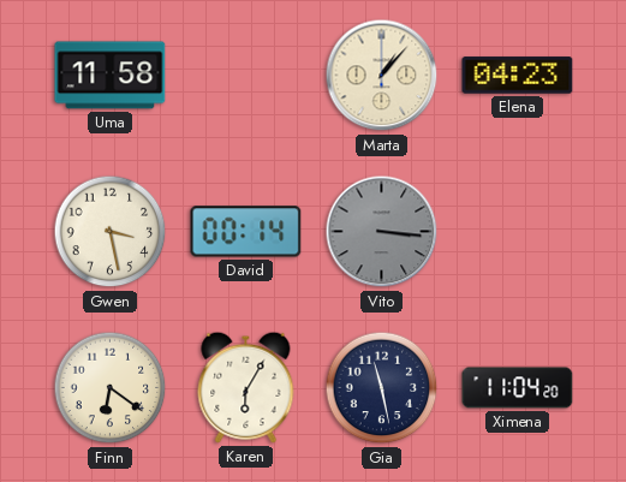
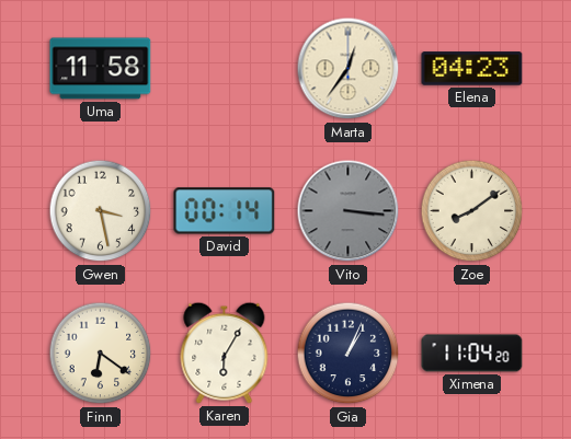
Marta: 1:07 -> 12:36
Zoe: none -> 8:09
Gia: 11:28 -> 1:04
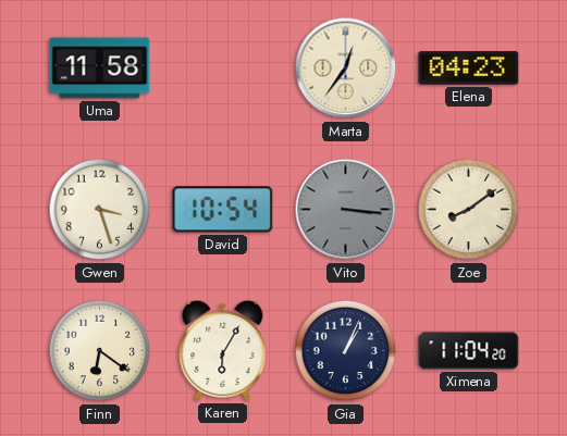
Gwen: 3:28 -> 3:27
David: 00:14 -> 10:54
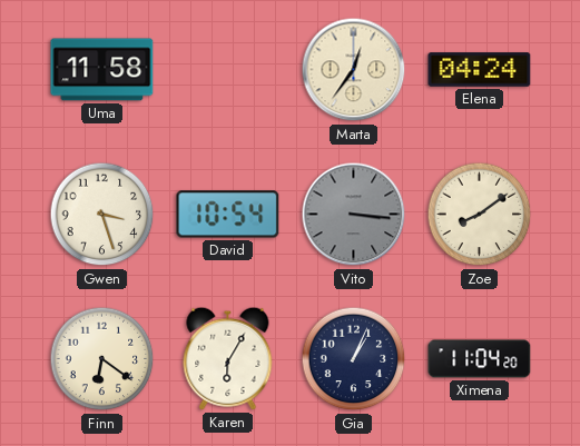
Elena: 04:23 -> 04:24
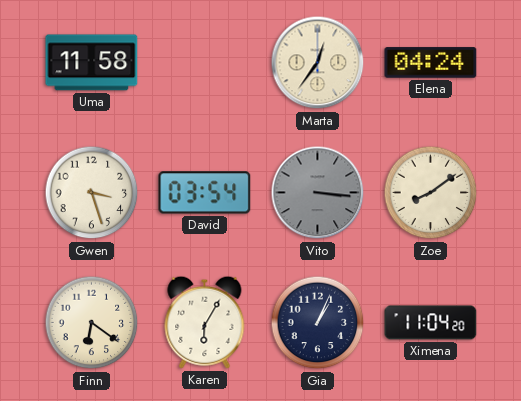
David: 10:54 -> 03:54
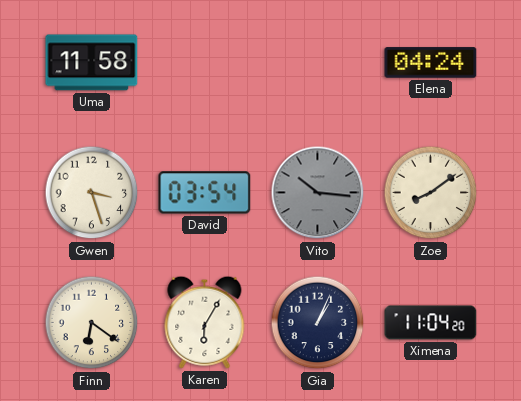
Marta: 12:36 -> none
Vito: 3:16 -> 10:16
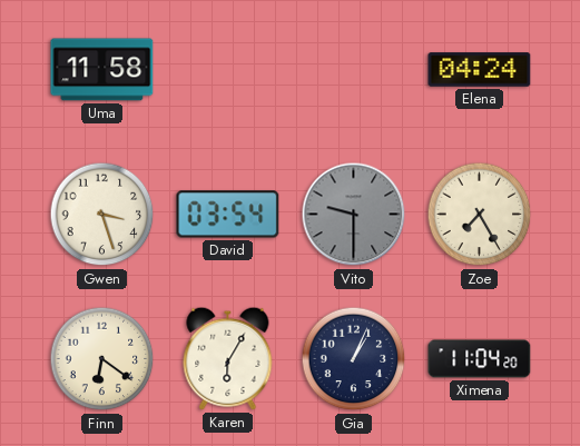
Vito: 10:16 -> 9:30
Zoe: 8:09 -> 7:25
